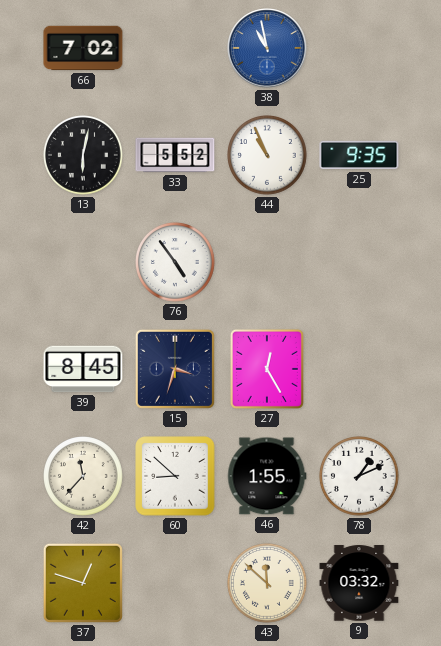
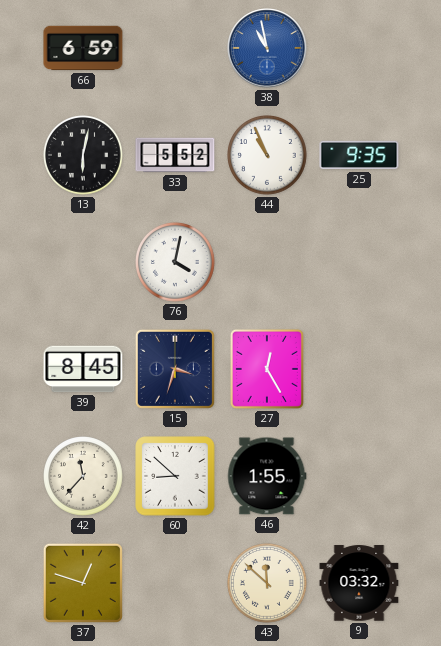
66: 7:02 -> 6:59
76: 4:54 -> 4:02
78: 1:11 -> none
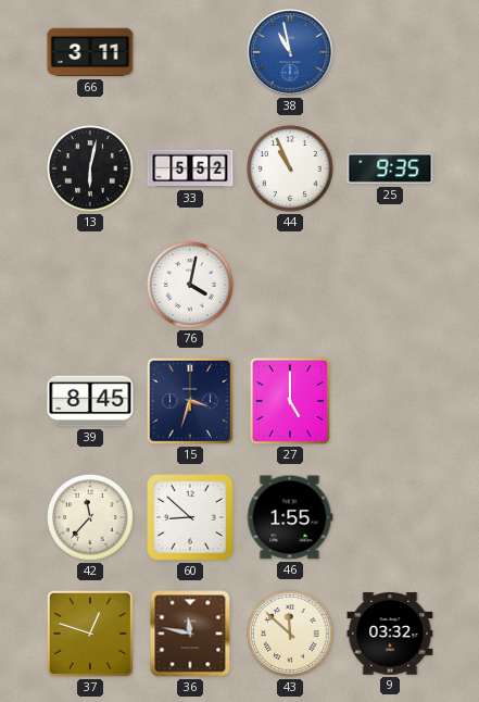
66: 6:59 -> 3:11
27: 12:25 -> 5:00
36: none -> 11:47
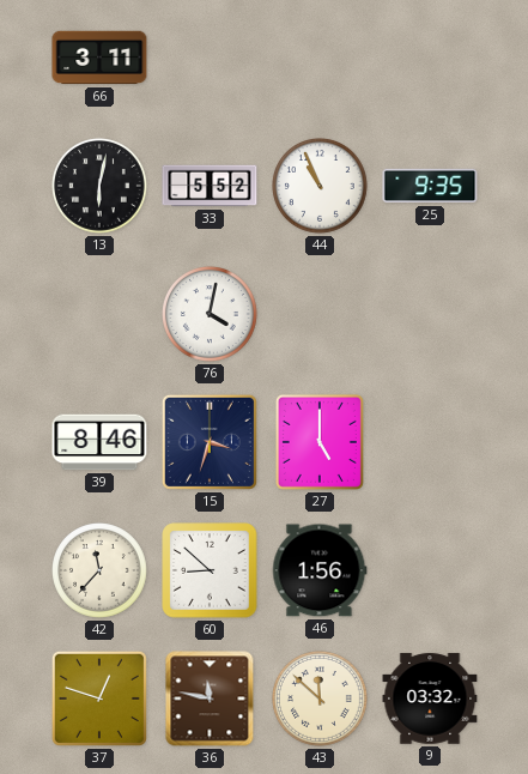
38: 10:58 -> none
39: 8:45 -> 8:46
46: 1:55 -> 1:56
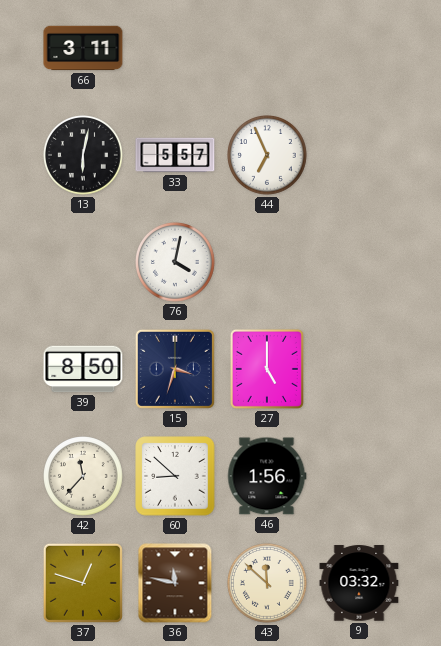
33: 5:52 -> 5:57
44: 10:56 -> 6:56
25: 9:35 -> none
39: 8:46 -> 8:50
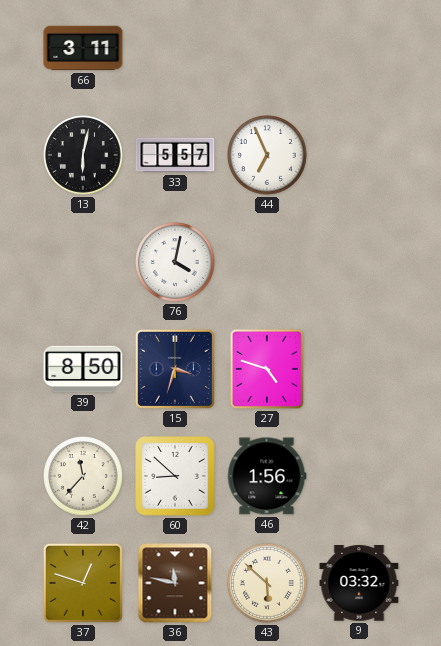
27: 5:00 -> 4:48
43: 11:52 -> 5:52
